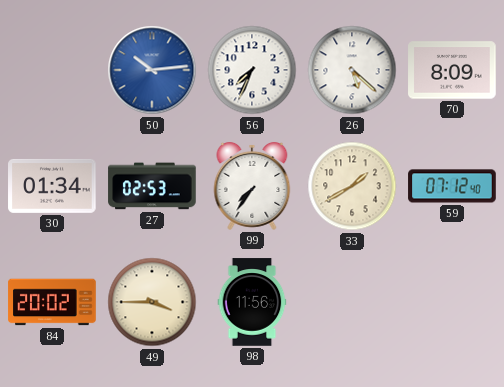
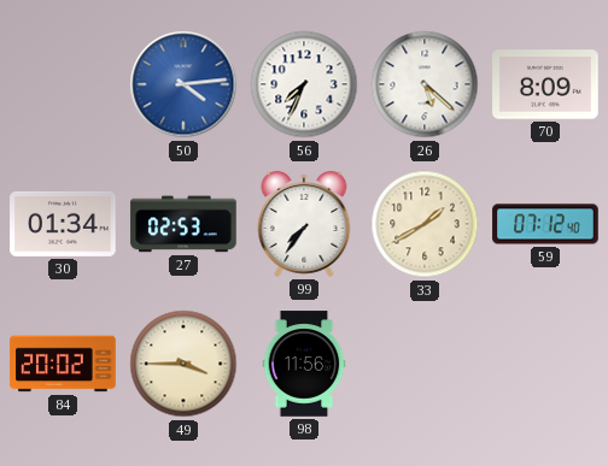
50: 10:14 -> 4:14
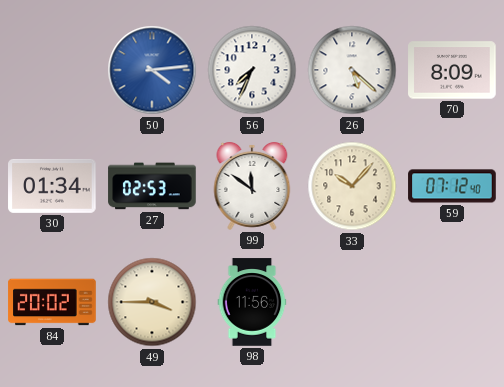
99: 7:36 -> 11:51
33: 1:40 -> 10:07
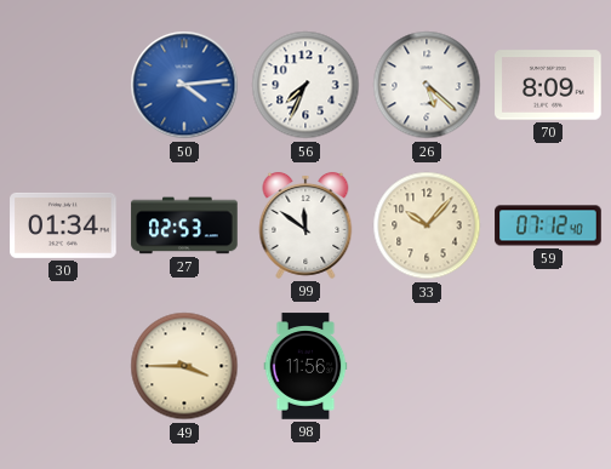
84: 20:02 -> none
